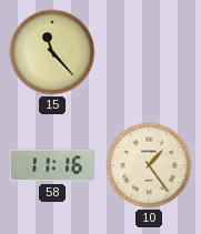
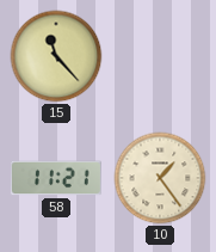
58: 11:16 -> 11:21
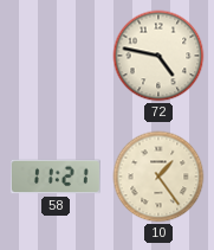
15: 11:23 -> none
72: none -> 4:47
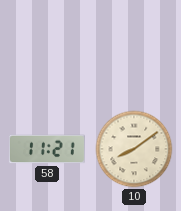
72: 4:47 -> none
10: 1:24 -> 8:09
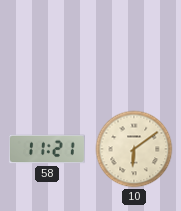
10: 8:09 -> 6:09
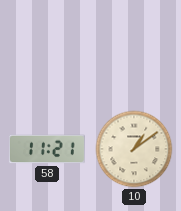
10: 6:09 -> 1:09
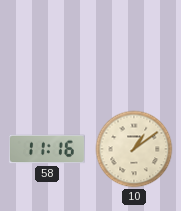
58: 11:21 -> 11:16
